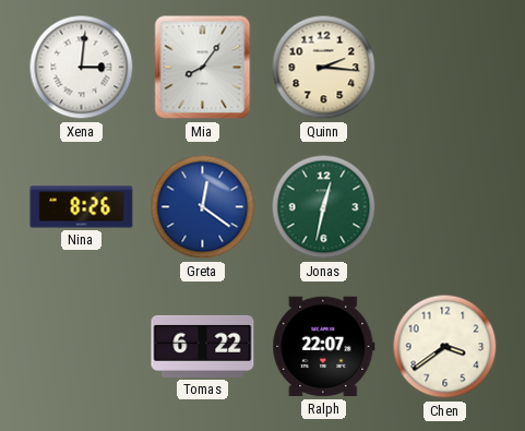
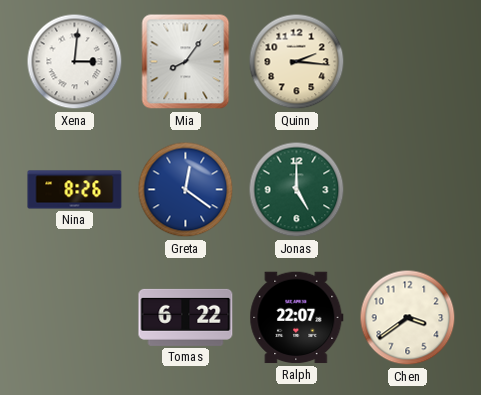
Jonas: 12:32 -> 5:00
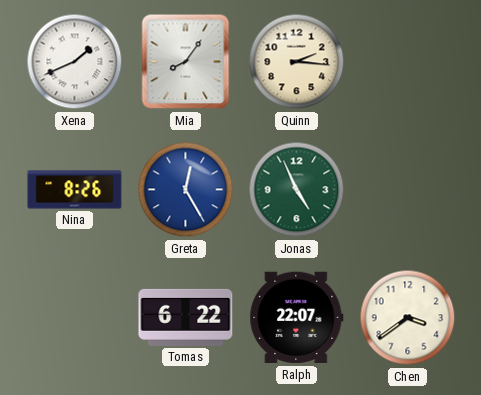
Xena: 3:01 -> 1:41
Greta: 12:21 -> 12:25
Jonas: 5:00 -> 4:56
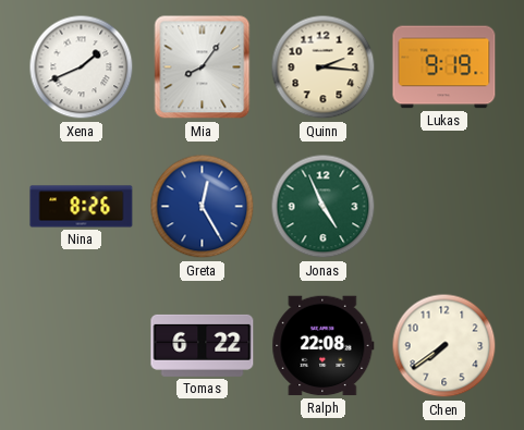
Lukas: none -> 9:19
Ralph: 22:07 -> 22:08
Chen: 3:39 -> 7:39
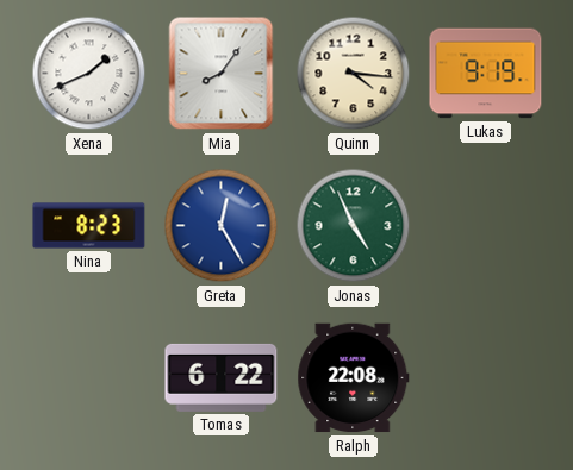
Quinn: 2:16 -> 4:16
Nina: 8:26 -> 8:23
Chen: 7:39 -> none
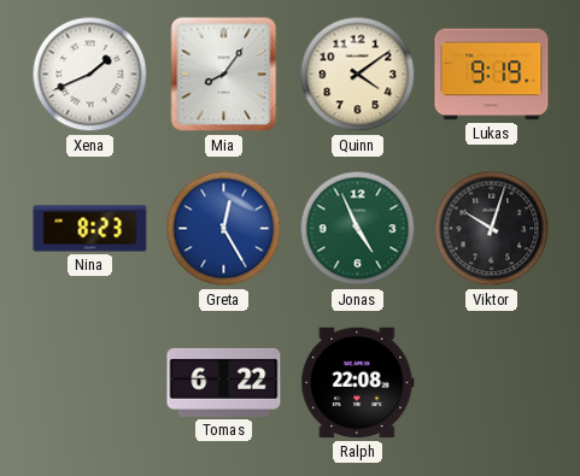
Quinn: 4:16 -> 4:09
Viktor: none -> 10:03
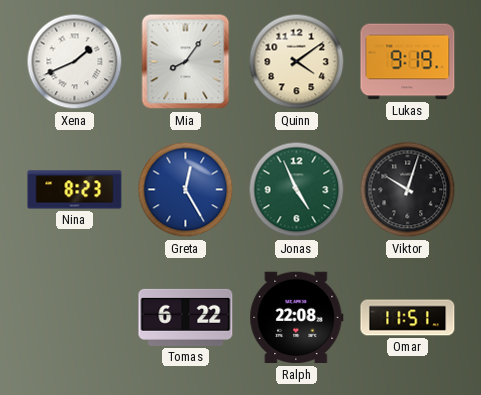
Omar: none -> 11:51
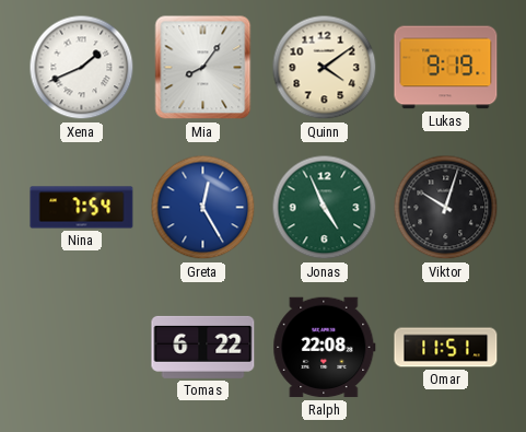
Nina: 8:23 -> 7:54
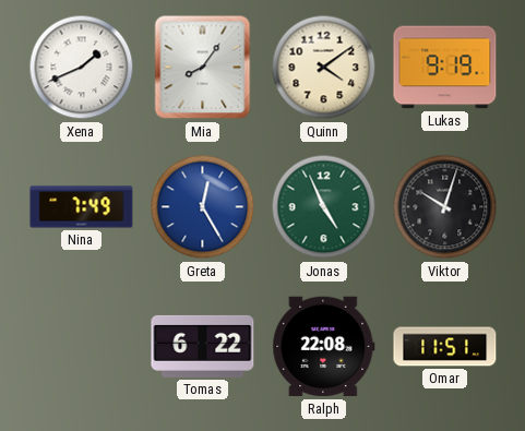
Nina: 7:54 -> 7:49
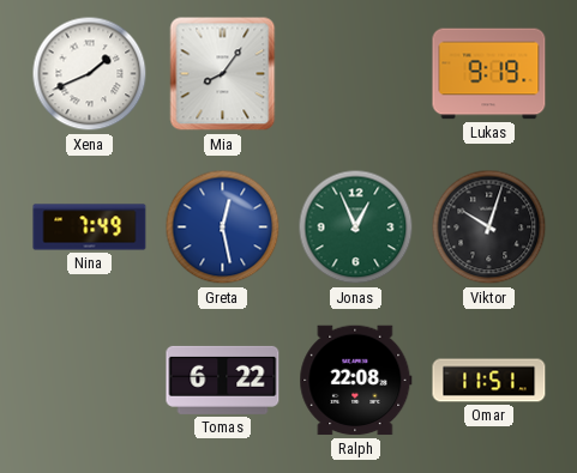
Quinn: 4:09 -> none
Greta: 12:25 -> 12:28
Jonas: 4:56 -> 12:56
